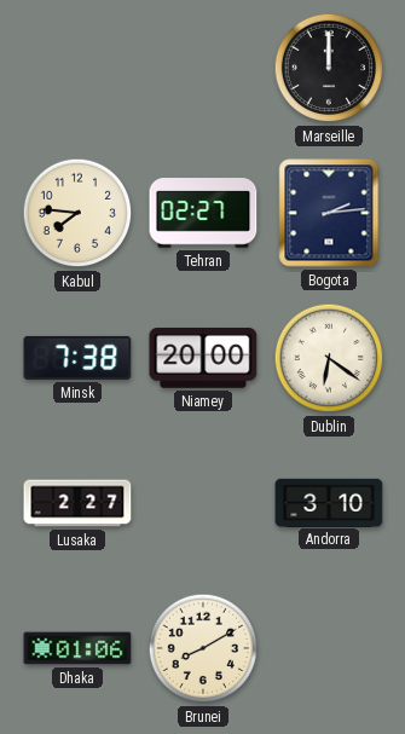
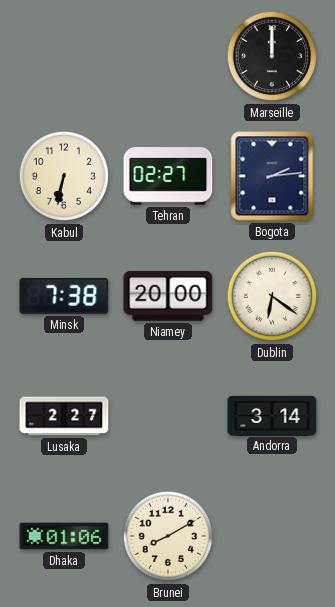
Kabul: 7:46 -> 6:32
Andorra: 3:10 -> 3:14
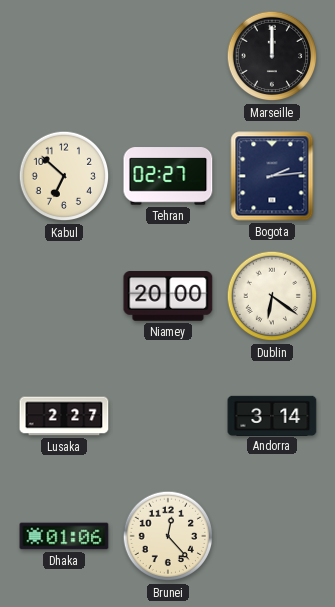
Kabul: 6:32 -> 6:52
Minsk: 7:38 -> none
Brunei: 8:10 -> 12:23
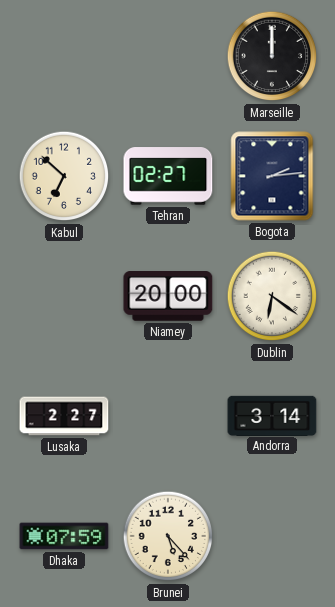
Dhaka: 01:06 -> 07:59
Brunei: 12:23 -> 5:23
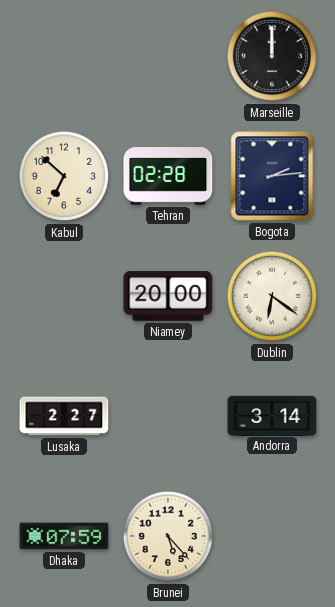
Tehran: 02:27 -> 02:28
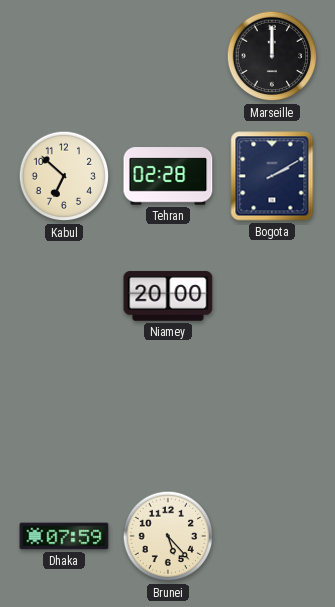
Bogota: 2:14 -> 2:10
Dublin: 6:21 -> none
Lusaka: 2:27 -> none
Andorra: 3:14 -> none
